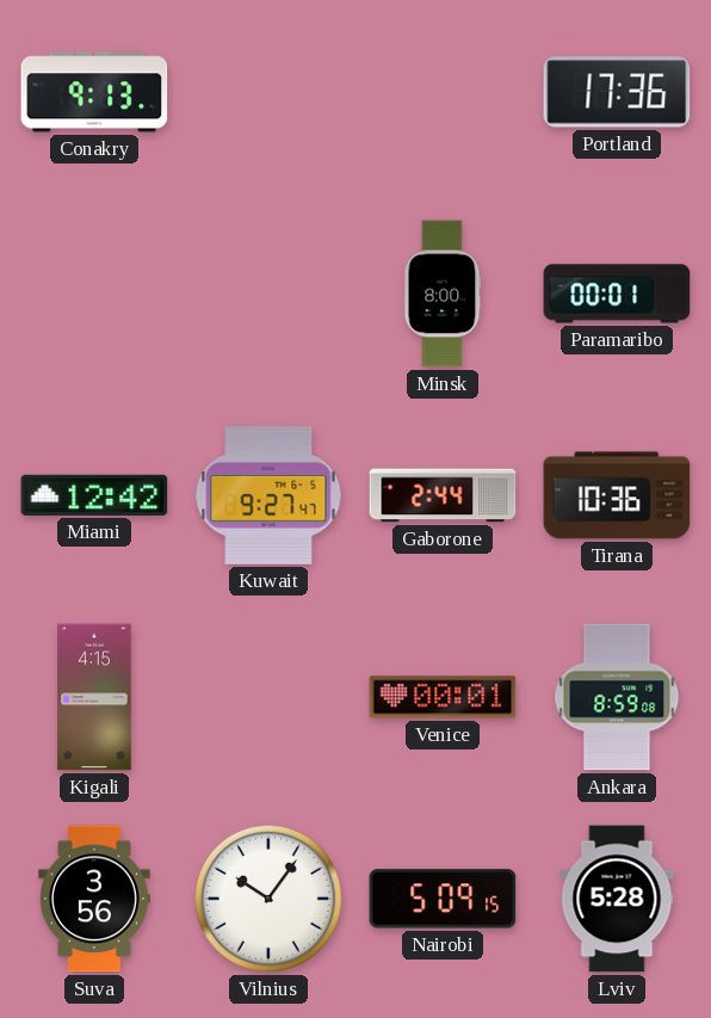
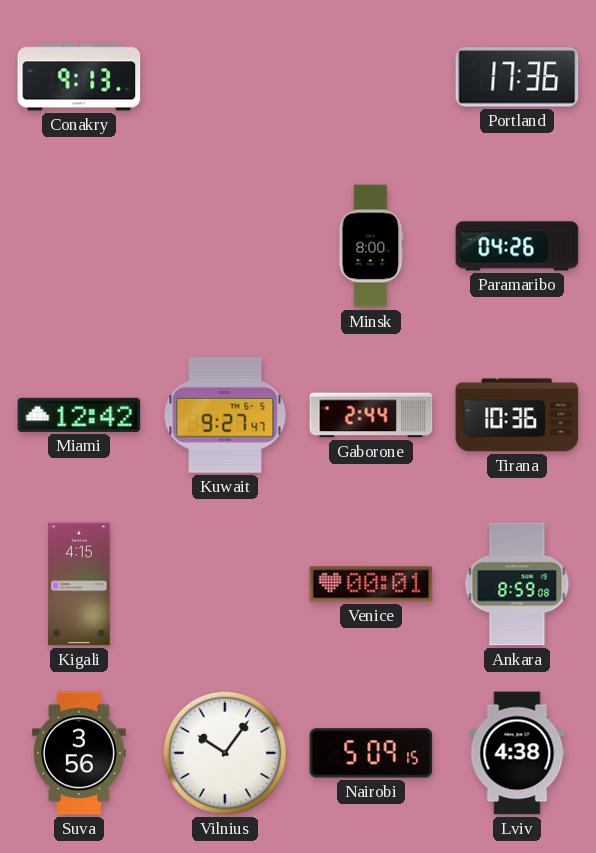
Paramaribo: 00:01 -> 04:26
Lviv: 5:28 -> 4:38
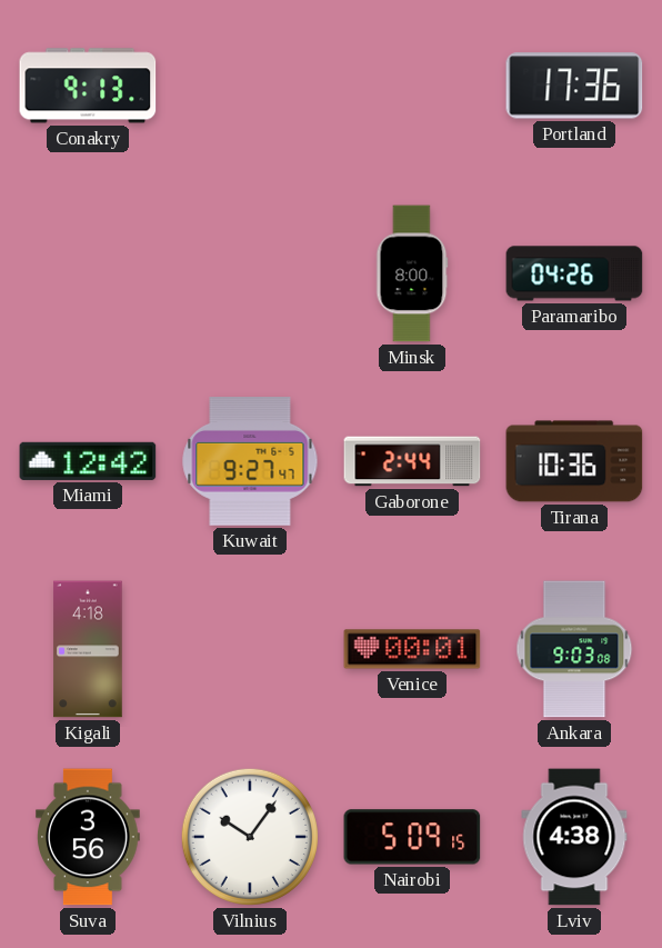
Kigali: 4:15 -> 4:18
Ankara: 8:59 -> 9:03
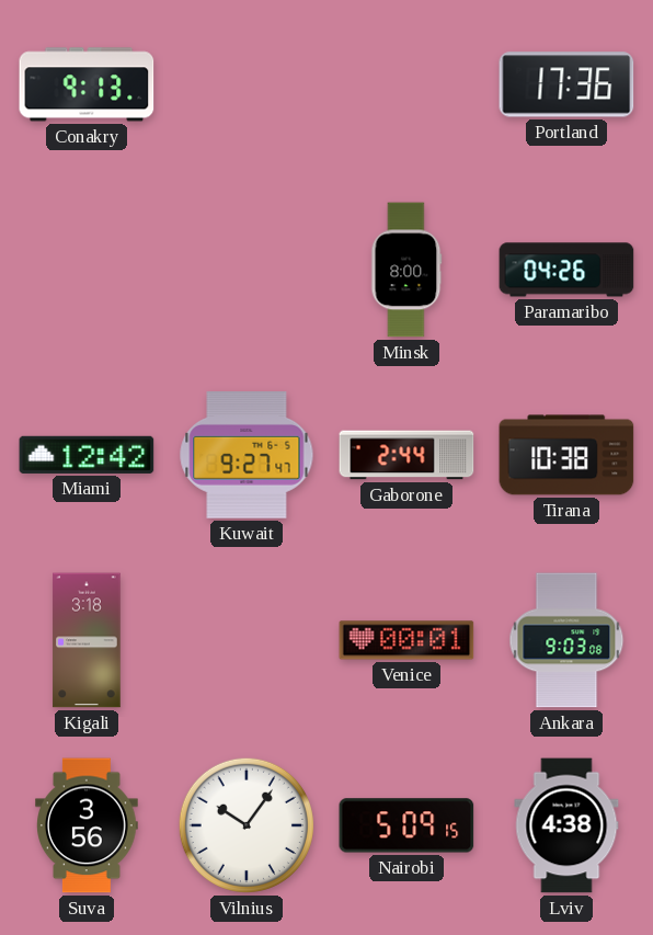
Tirana: 10:36 -> 10:38
Kigali: 4:18 -> 3:18
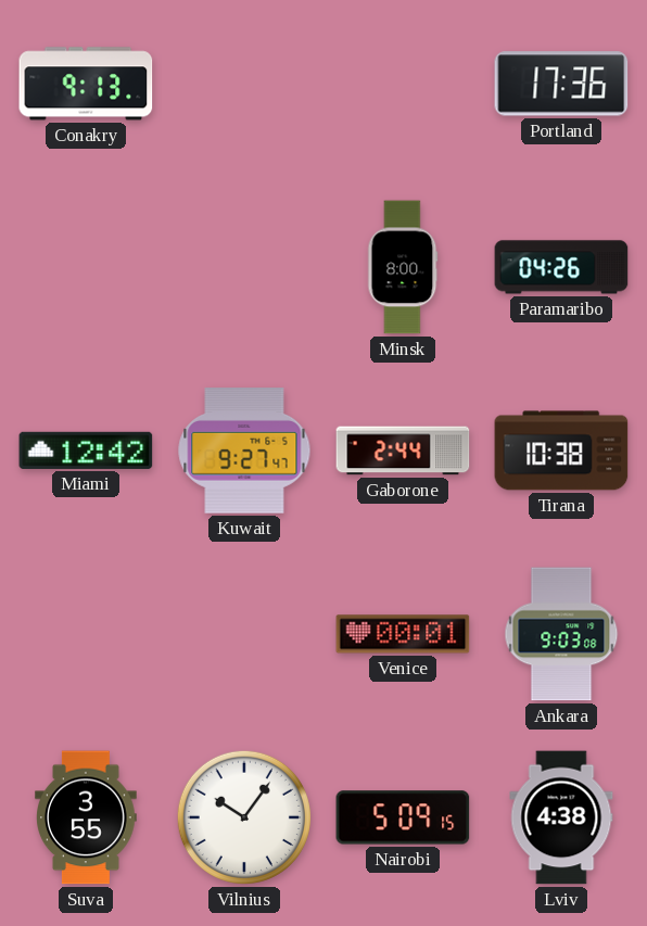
Kigali: 3:18 -> none
Suva: 3:56 -> 3:55
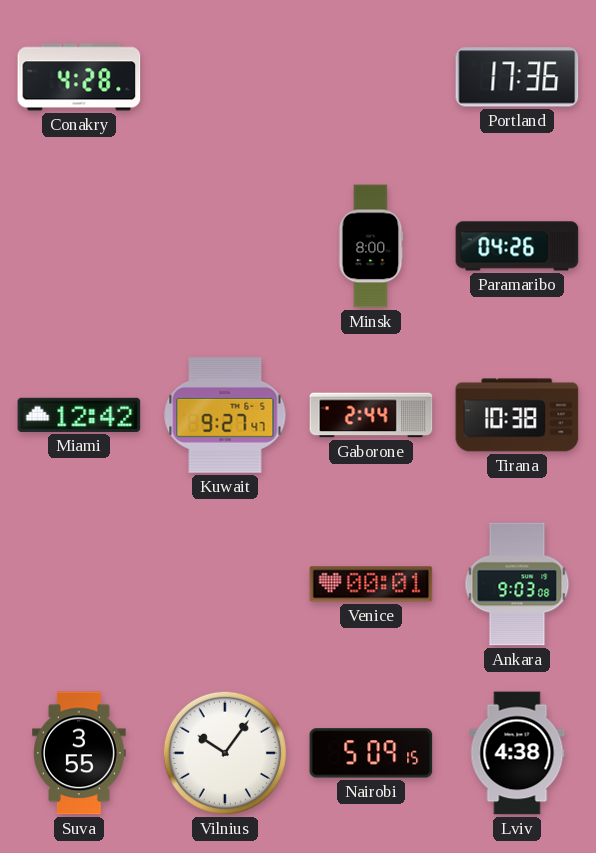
Conakry: 9:13 -> 4:28
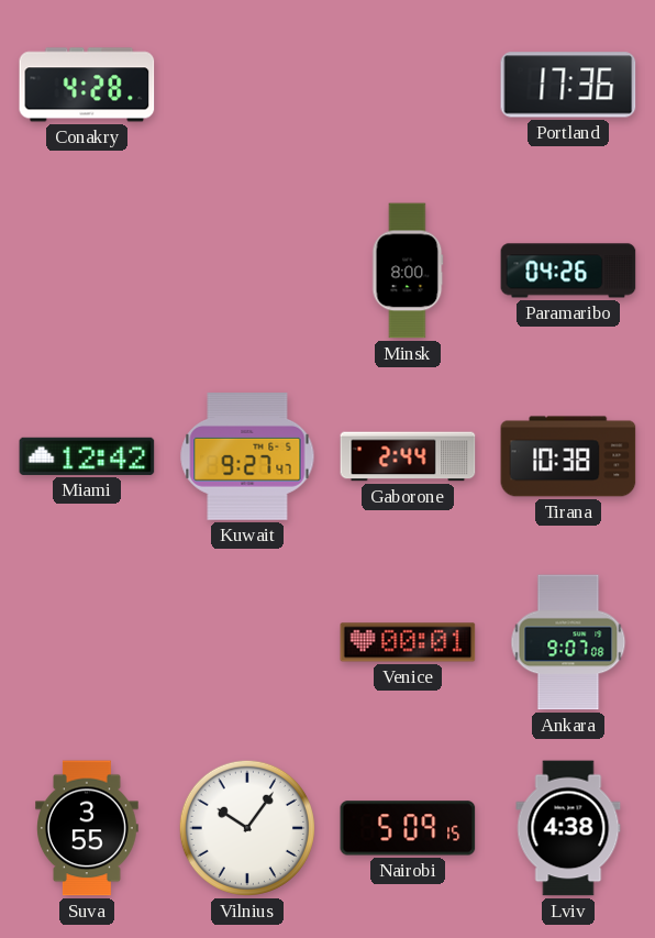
Ankara: 9:03 -> 9:07
